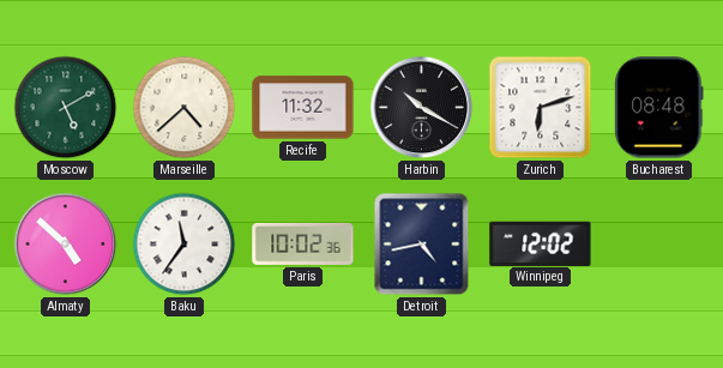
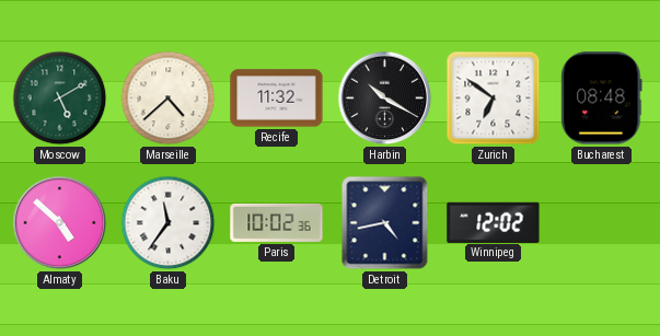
Zurich: 6:12 -> 6:51
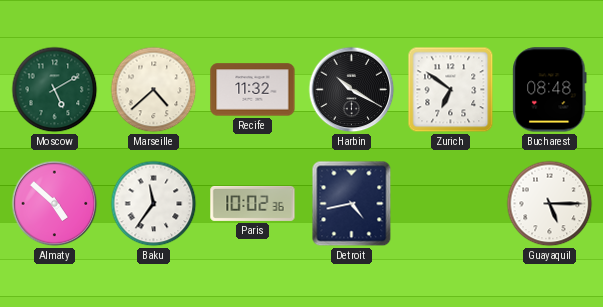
Winnipeg: 12:02 -> none
Guayaquil: none -> 5:15
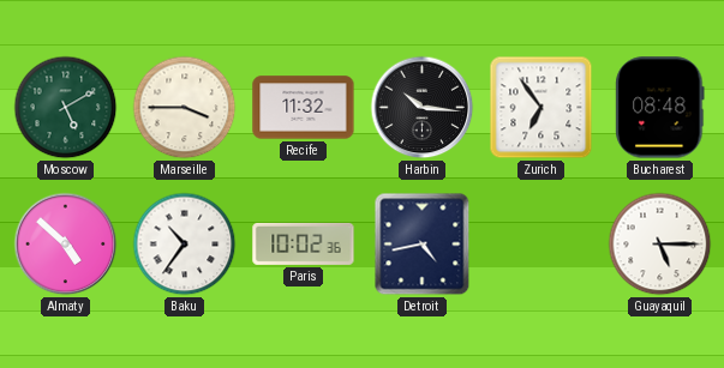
Marseille: 4:38 -> 3:45
Harbin: 10:20 -> 10:16
Zurich: 6:51 -> 6:54
Baku: 11:36 -> 10:36
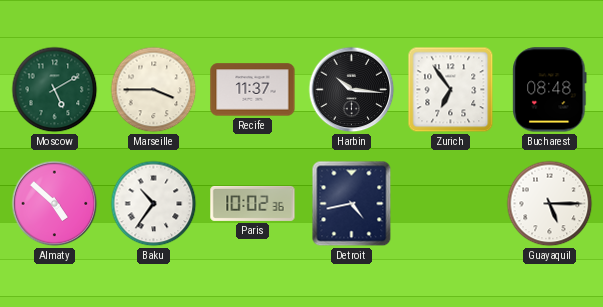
Recife: 11:32 -> 11:37
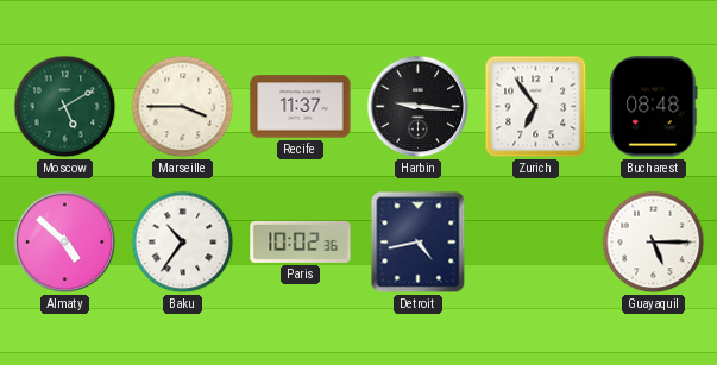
Harbin: 10:16 -> 9:16
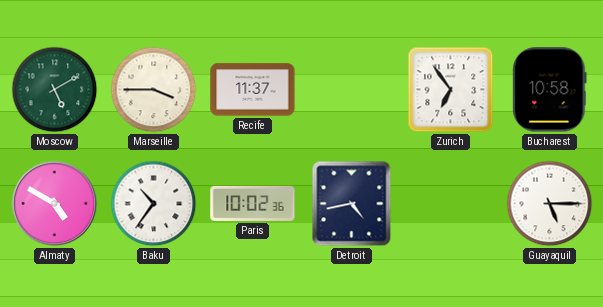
Harbin: 9:16 -> none
Bucharest: 08:48 -> 10:58
Almaty: 4:52 -> 4:50
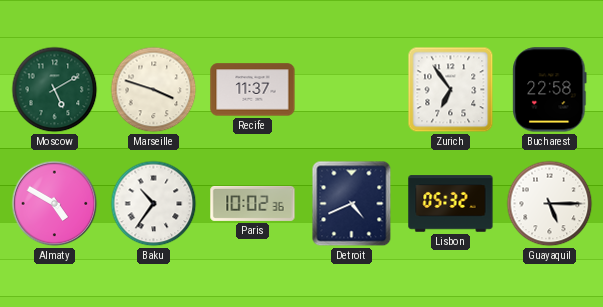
Marseille: 3:45 -> 3:48
Bucharest: 10:58 -> 22:58
Detroit: 4:43 -> 4:41
Lisbon: none -> 05:32
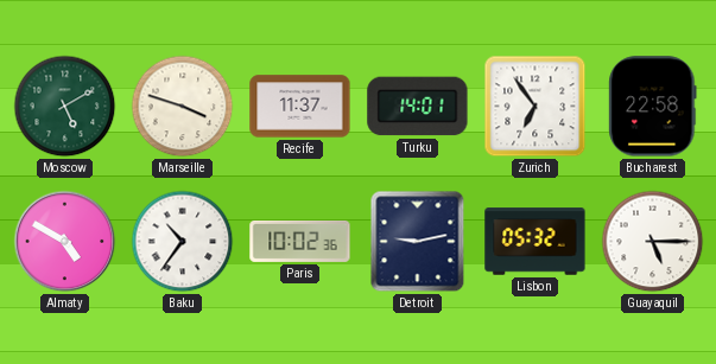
Turku: none -> 14:01
Detroit: 4:41 -> 9:13
